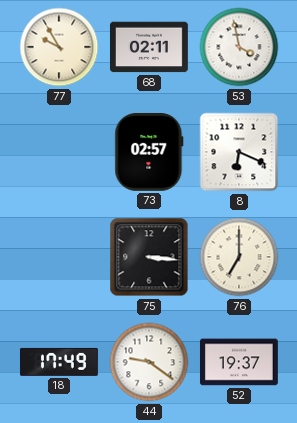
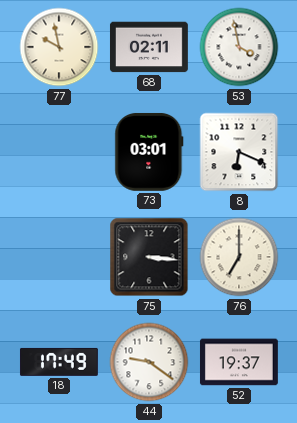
77: 9:55 -> 9:58
73: 02:57 -> 03:01
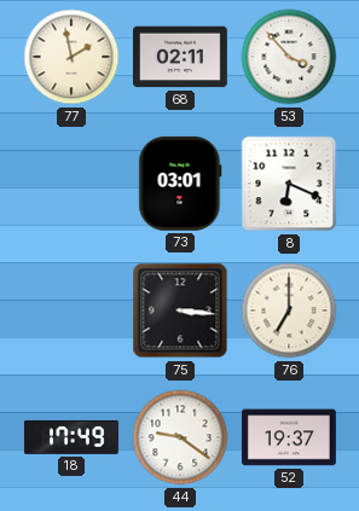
77: 9:58 -> 1:58
53: 3:58 -> 3:53
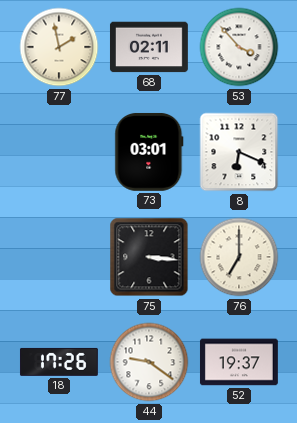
18: 17:49 -> 17:26
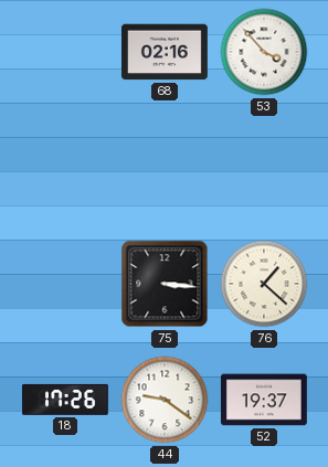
77: 1:58 -> none
68: 02:11 -> 02:16
73: 03:01 -> none
8: 6:19 -> none
76: 7:00 -> 1:22
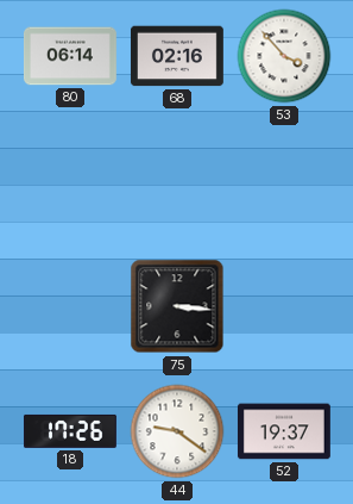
80: none -> 06:14
76: 1:22 -> none
